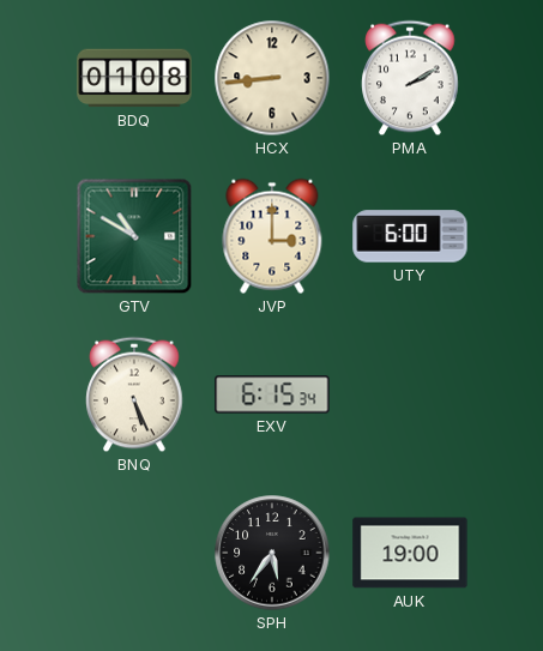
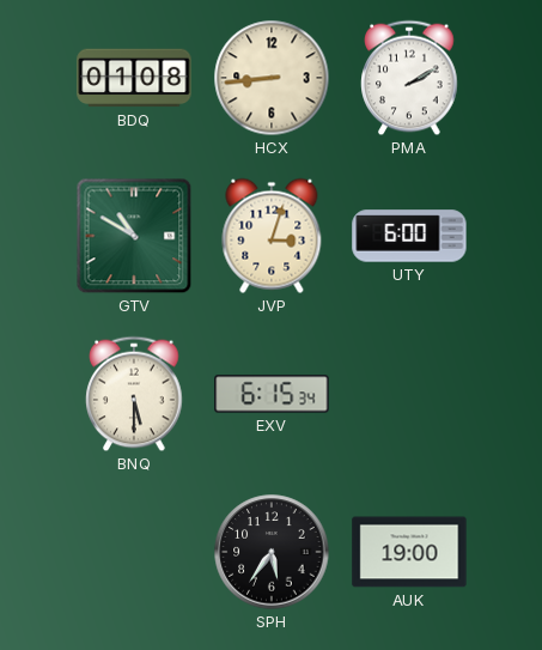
JVP: 3:00 -> 3:03
BNQ: 5:26 -> 5:30
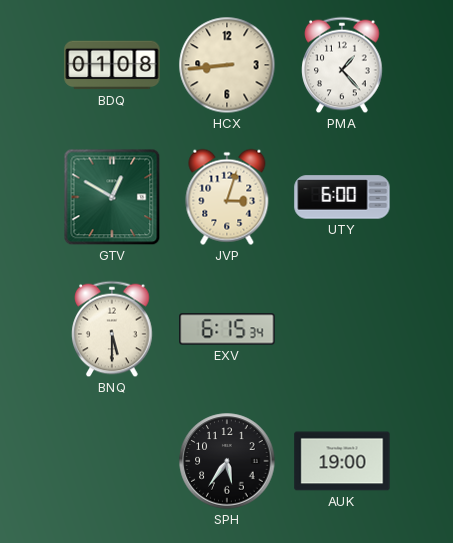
PMA: 2:10 -> 1:23
GTV: 10:50 -> 12:50
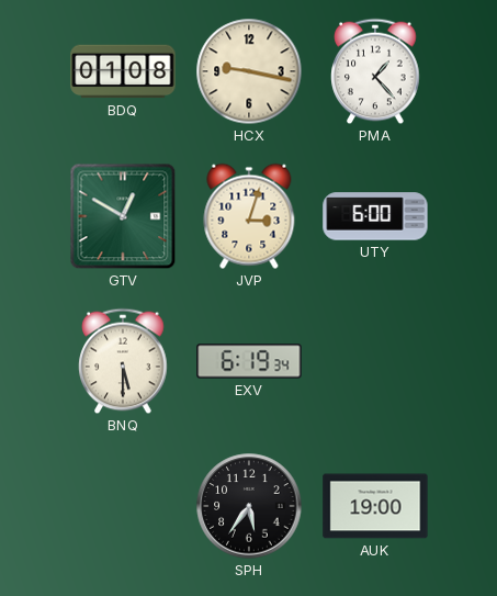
HCX: 8:44 -> 9:17
EXV: 6:15 -> 6:19
